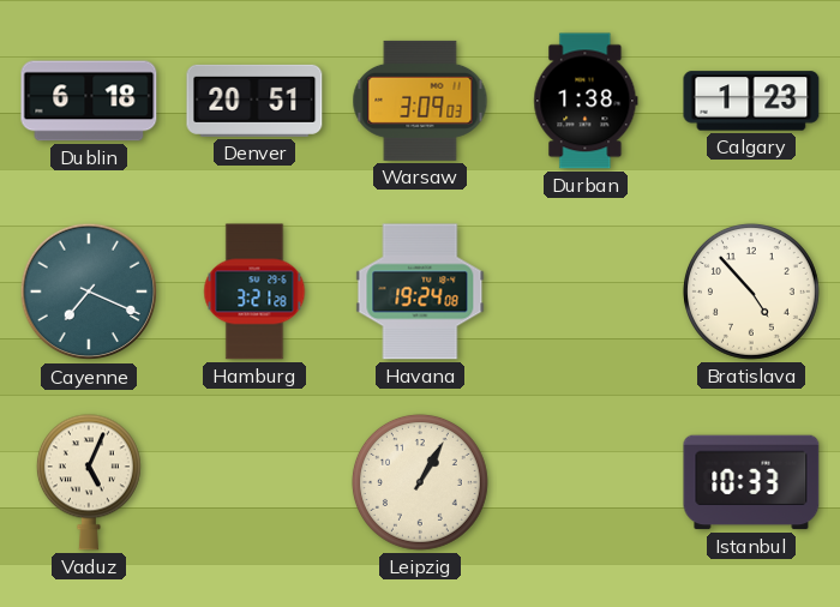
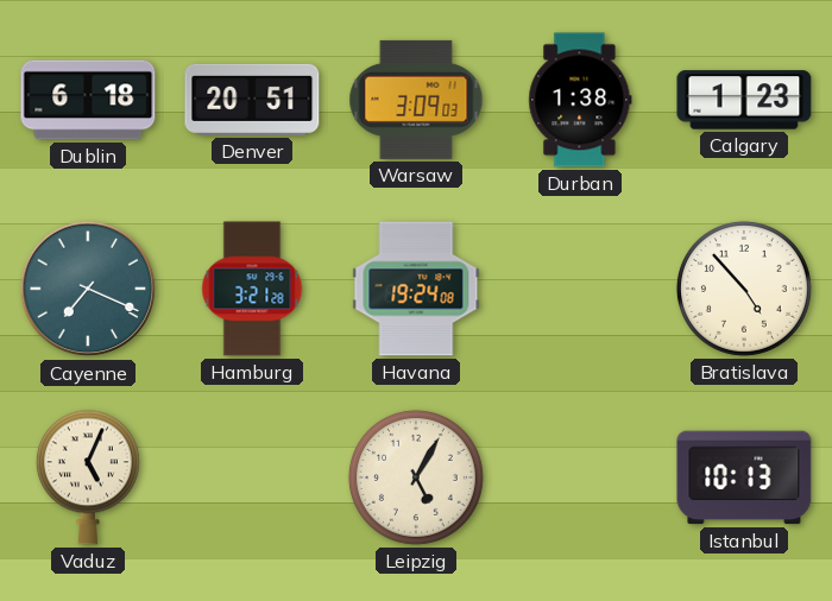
Leipzig: 1:05 -> 5:05
Istanbul: 10:33 -> 10:13
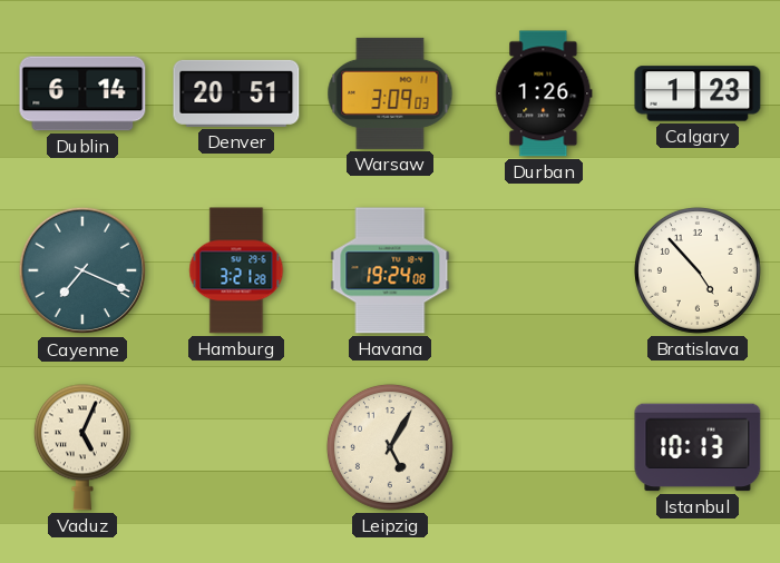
Dublin: 6:18 -> 6:14
Durban: 1:38 -> 1:26
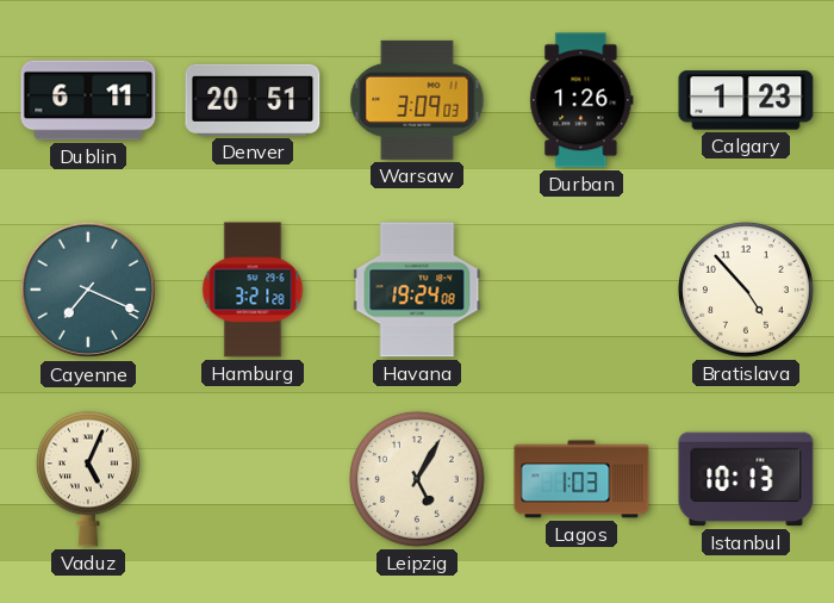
Dublin: 6:14 -> 6:11
Lagos: none -> 1:03
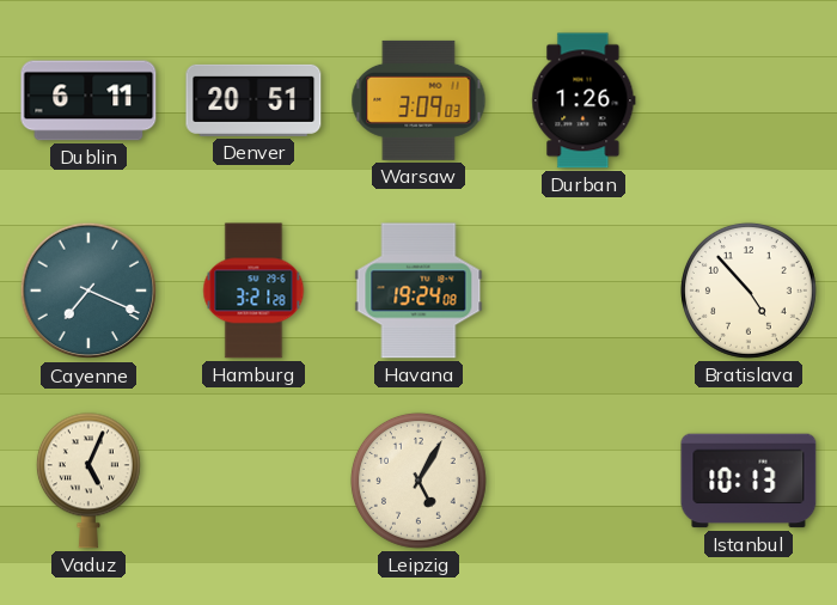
Calgary: 1:23 -> none
Lagos: 1:03 -> none
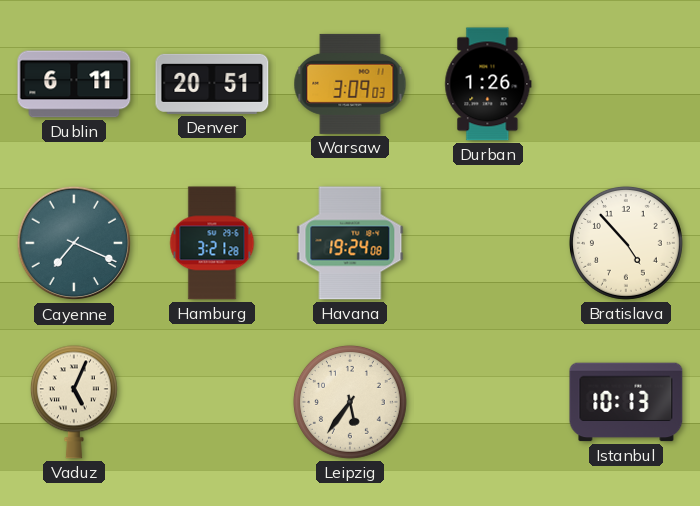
Leipzig: 5:05 -> 5:36
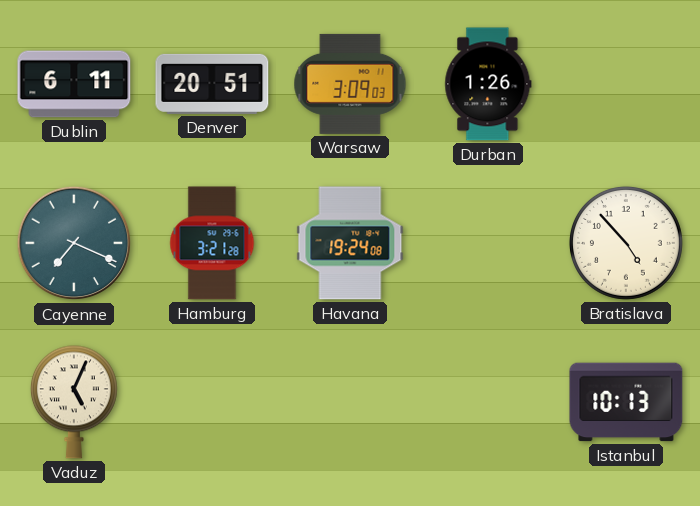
Leipzig: 5:36 -> none
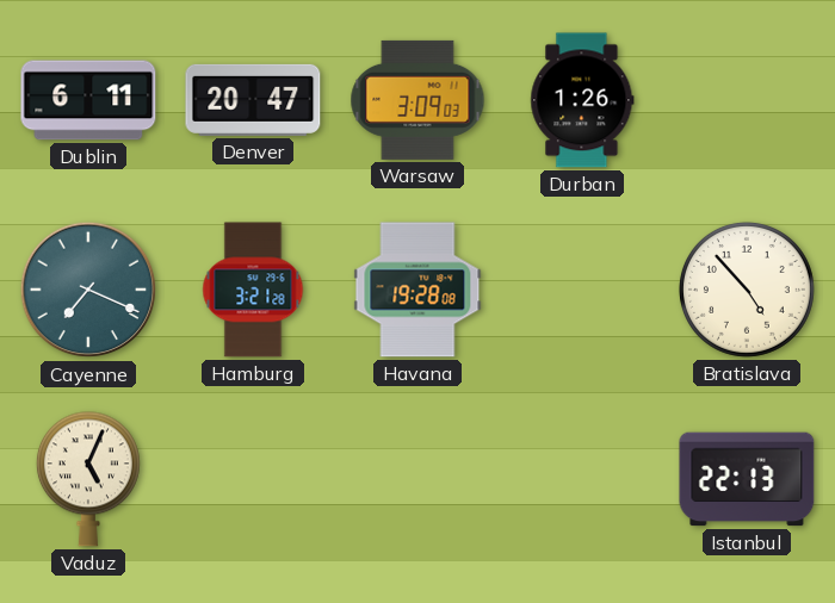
Denver: 20:51 -> 20:47
Havana: 19:24 -> 19:28
Istanbul: 10:13 -> 22:13
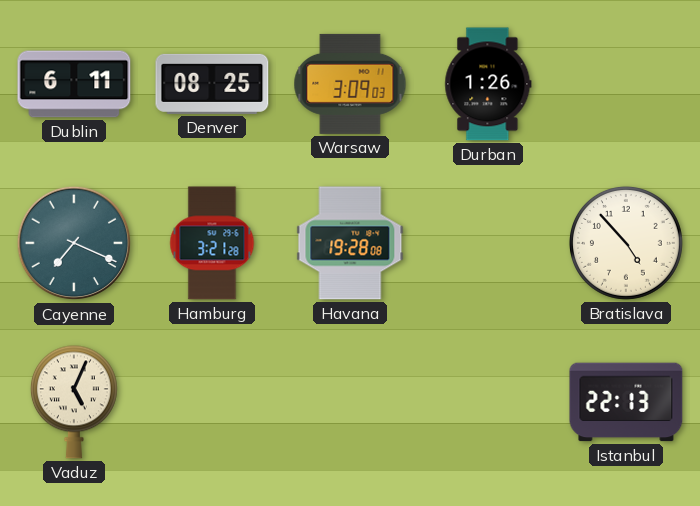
Denver: 20:47 -> 08:25
